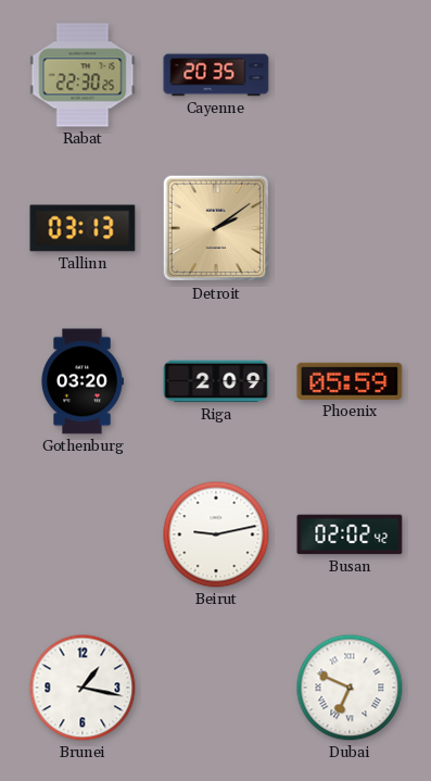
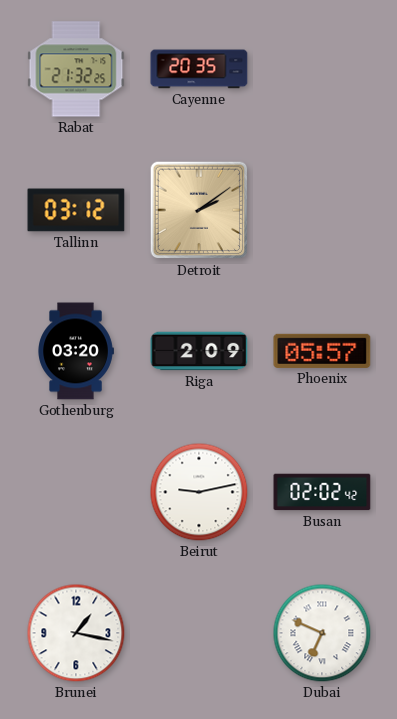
Rabat: 22:30 -> 21:32
Tallinn: 03:13 -> 03:12
Phoenix: 05:59 -> 05:57
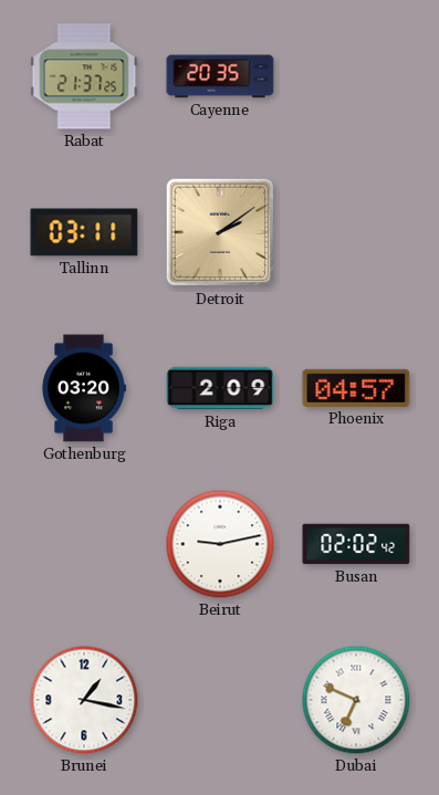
Rabat: 21:32 -> 21:37
Tallinn: 03:12 -> 03:11
Phoenix: 05:57 -> 04:57
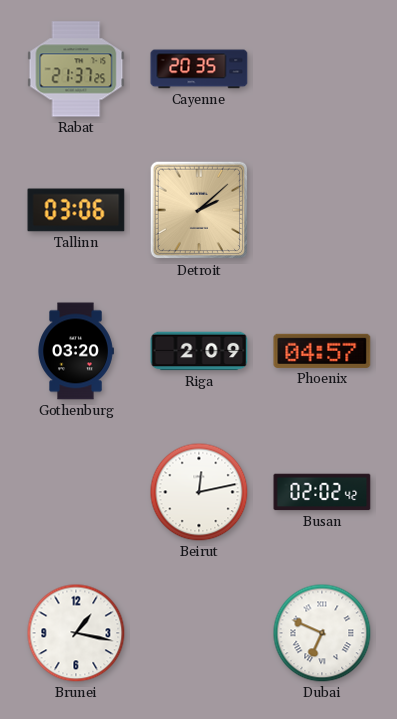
Tallinn: 03:11 -> 03:06
Detroit: 2:09 -> 2:08
Beirut: 9:13 -> 12:13
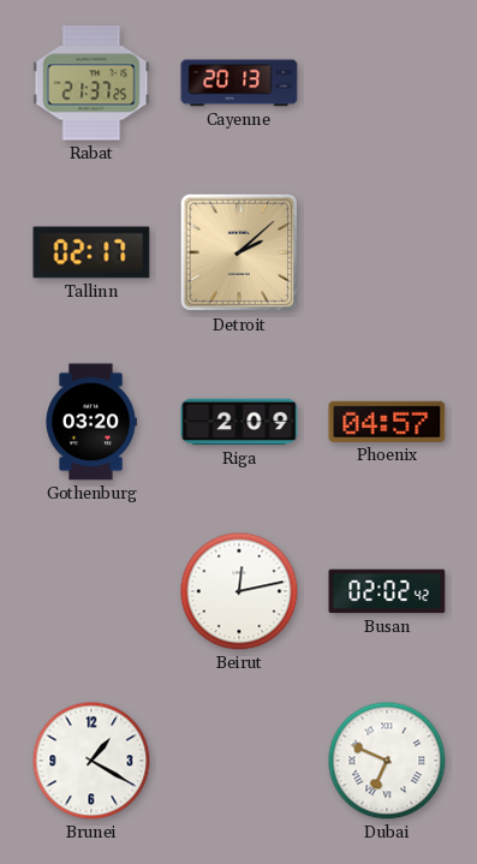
Cayenne: 20:35 -> 20:13
Tallinn: 03:06 -> 02:17
Brunei: 1:17 -> 1:20
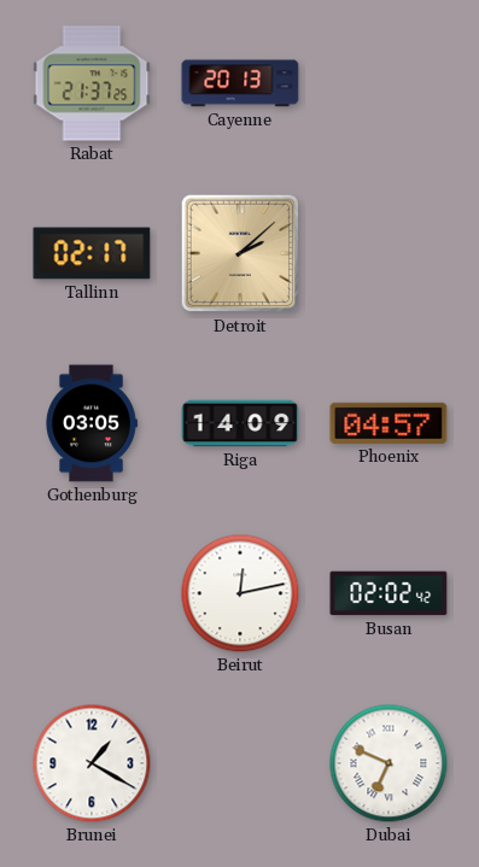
Gothenburg: 03:20 -> 03:05
Riga: 2:09 -> 14:09
